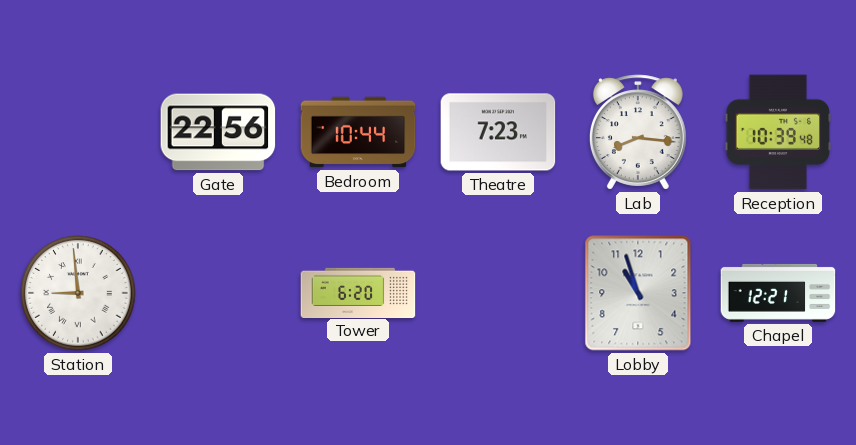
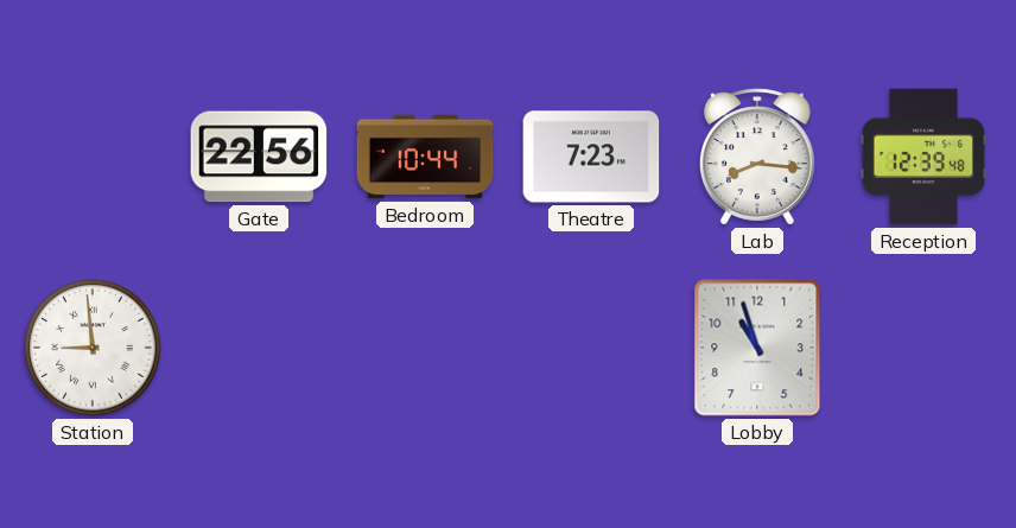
Reception: 10:39 -> 12:39
Tower: 6:20 -> none
Chapel: 12:21 -> none
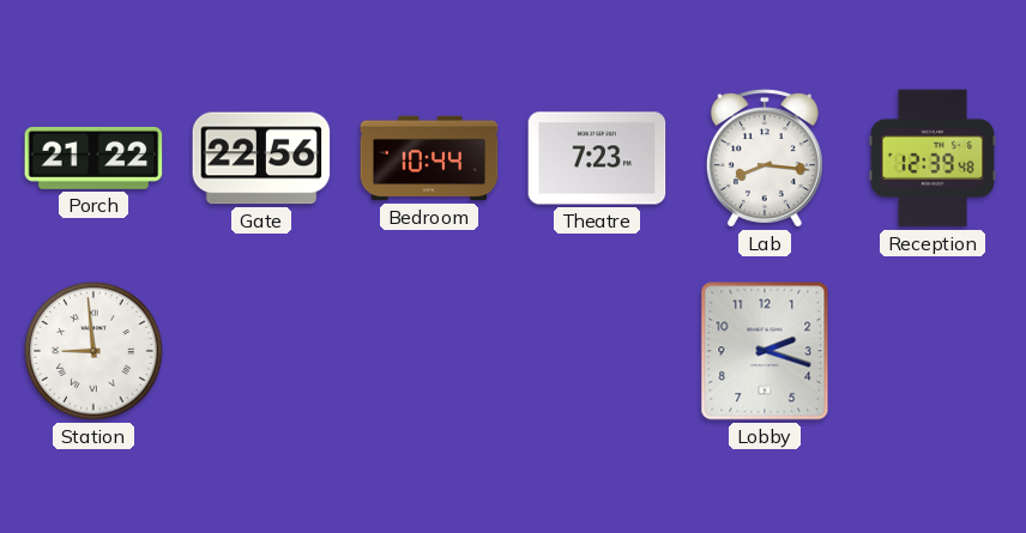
Porch: none -> 21:22
Lobby: 10:57 -> 2:18
